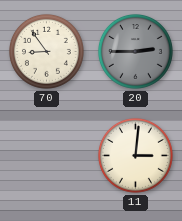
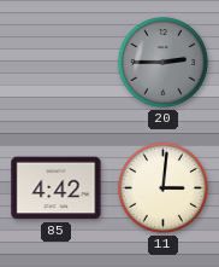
70: 8:54 -> none
85: none -> 4:42
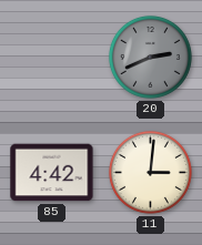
20: 2:45 -> 2:41
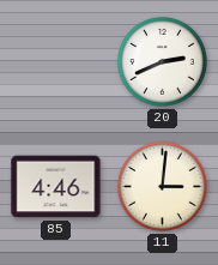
20 dial: grey -> white
85: 4:42 -> 4:46
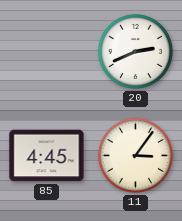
85: 4:46 -> 4:45
11: 3:01 -> 3:06
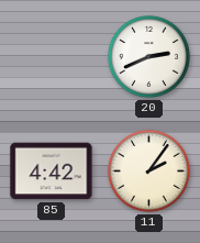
85: 4:45 -> 4:42
11: 3:06 -> 2:06
